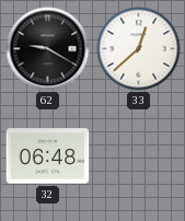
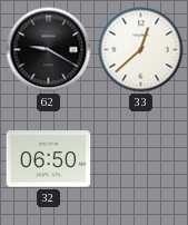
32: 06:48 -> 06:50
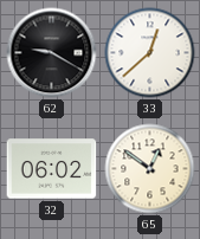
32: 06:50 -> 06:02
65: none -> 12:51
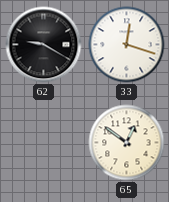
33: 12:38 -> 12:18
32: 06:02 -> none
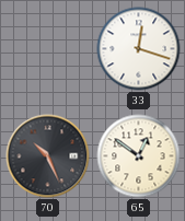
62: 9:20 -> none
70: none -> 10:26
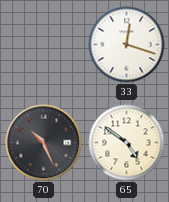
65: 12:51 -> 4:51
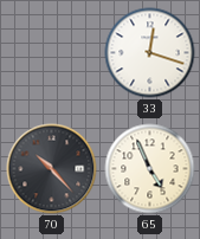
70: 10:26 -> 10:23
65: 4:51 -> 4:56
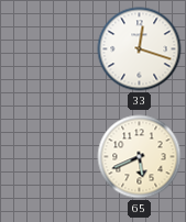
70: 10:23 -> none
65: 4:56 -> 5:41
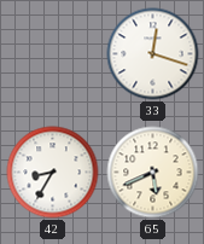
42: none -> 8:35
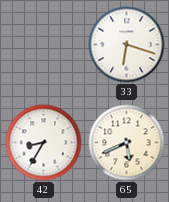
33: 12:18 -> 6:18
